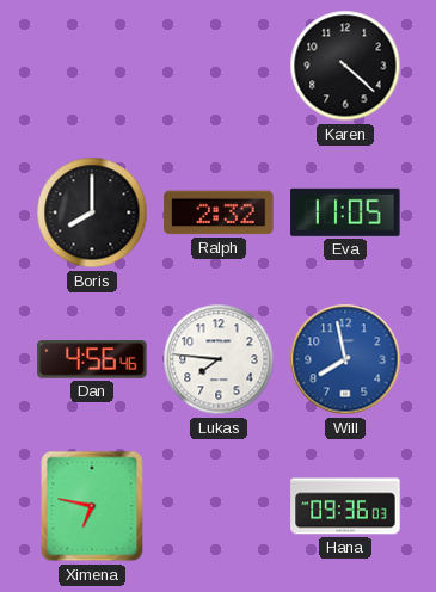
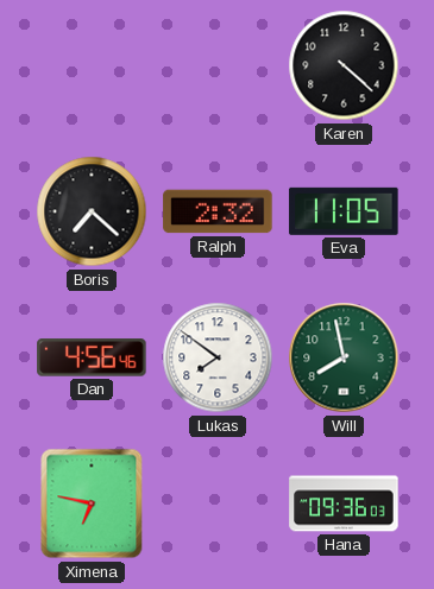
Boris: 8:00 -> 7:22
Lukas: 7:46 -> 7:51
Will dial: blue -> green
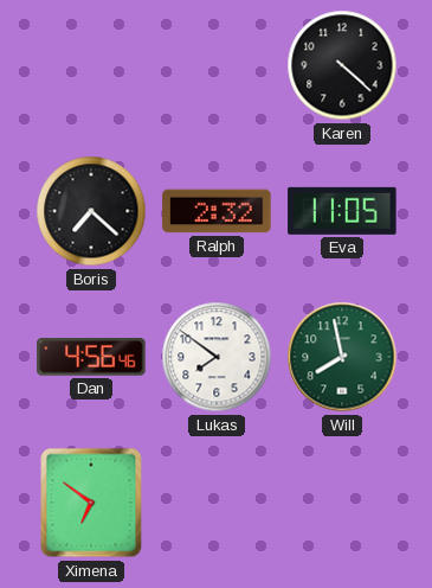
Ximena: 6:47 -> 6:51
Hana: 09:36 -> none
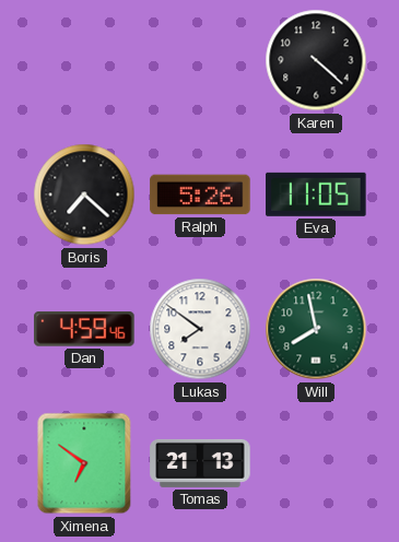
Ralph: 2:32 -> 5:26
Dan: 4:56 -> 4:59
Tomas: none -> 21:13
